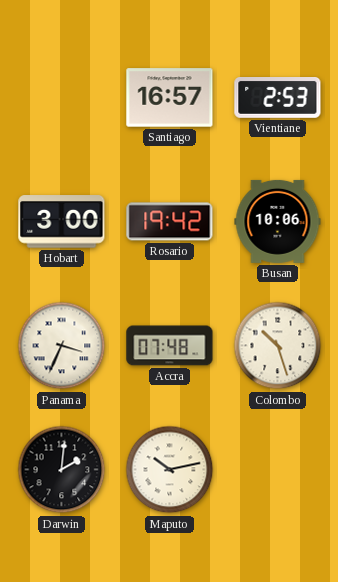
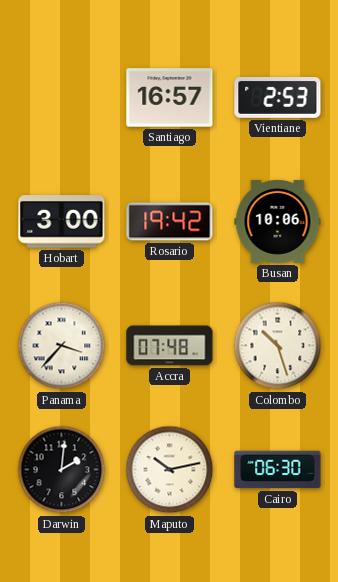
Panama: 3:34 -> 3:37
Cairo: none -> 06:30
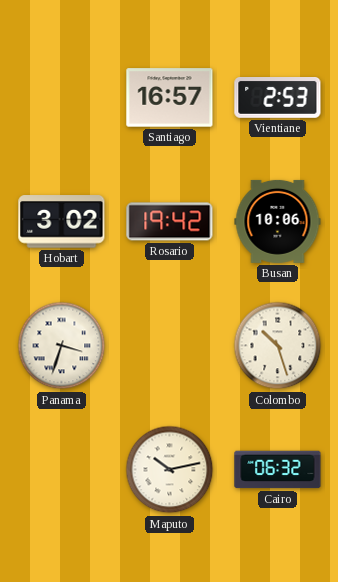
Hobart: 3:00 -> 3:02
Panama: 3:37 -> 3:33
Accra: 07:48 -> none
Darwin: 2:01 -> none
Cairo: 06:30 -> 06:32
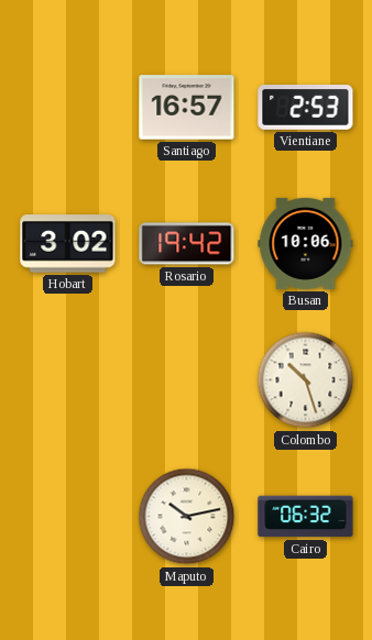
Panama: 3:33 -> none
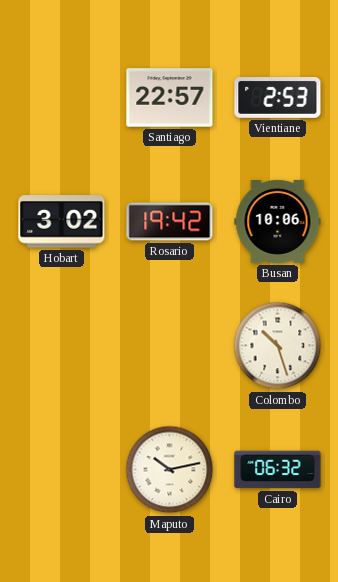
Santiago: 16:57 -> 22:57
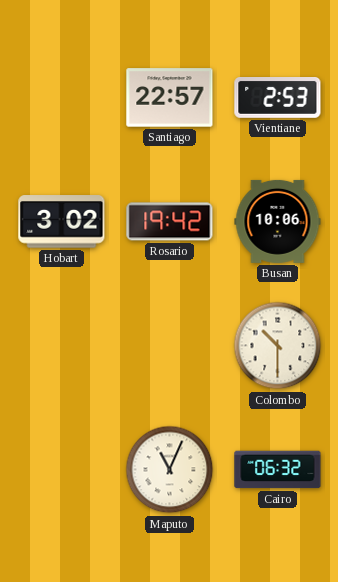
Colombo: 10:27 -> 10:30
Maputo: 10:13 -> 11:04
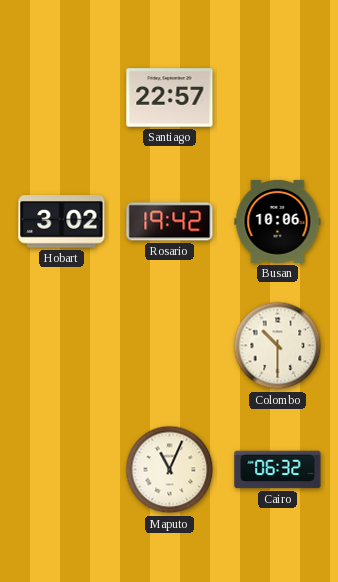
Vientiane: 2:53 -> none
